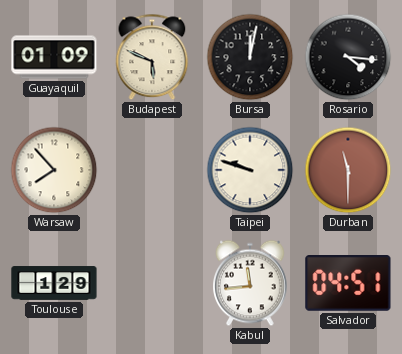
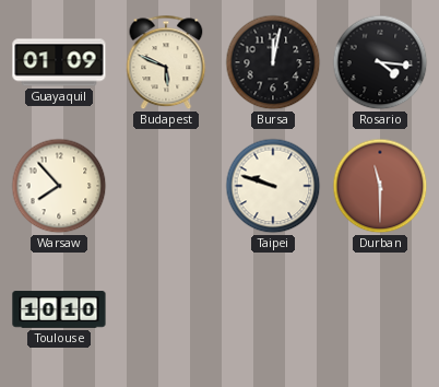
Toulouse: 1:29 -> 10:10
Kabul: 11:44 -> none
Salvador: 04:51 -> none
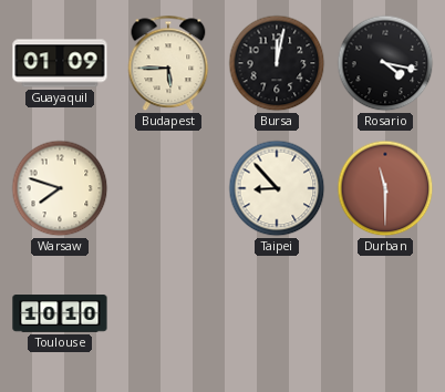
Budapest: 5:49 -> 5:45
Rosario: 4:16 -> 4:17
Warsaw: 7:53 -> 7:48
Taipei: 9:48 -> 8:53
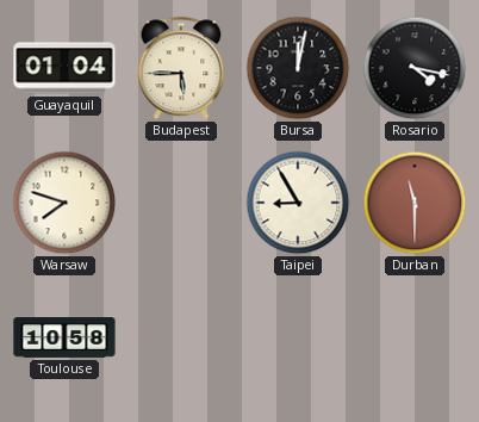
Guayaquil: 01:09 -> 01:04
Taipei: 8:53 -> 8:55
Toulouse: 10:10 -> 10:58
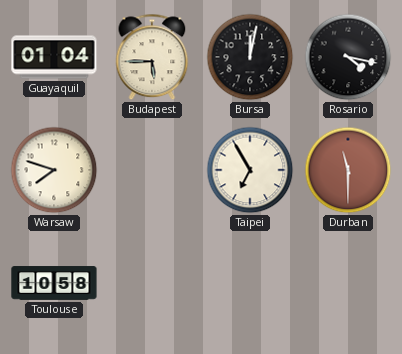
Taipei: 8:55 -> 6:55
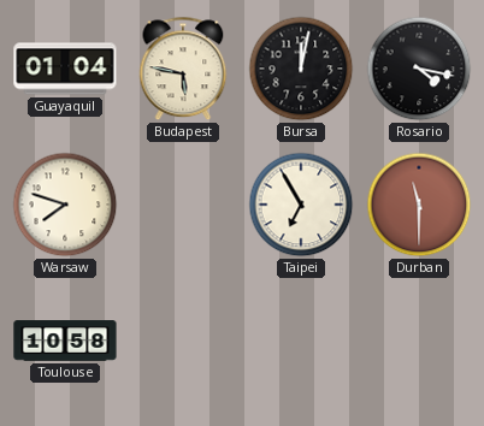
Budapest: 5:45 -> 5:47
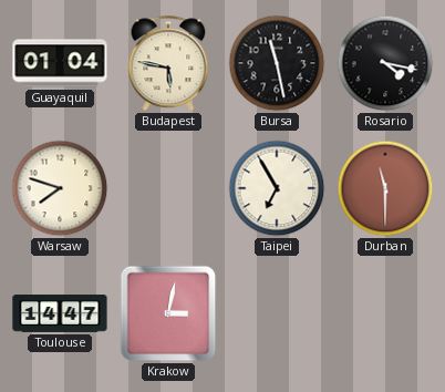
Bursa: 12:02 -> 11:28
Toulouse: 10:58 -> 14:47
Krakow: none -> 3:02
